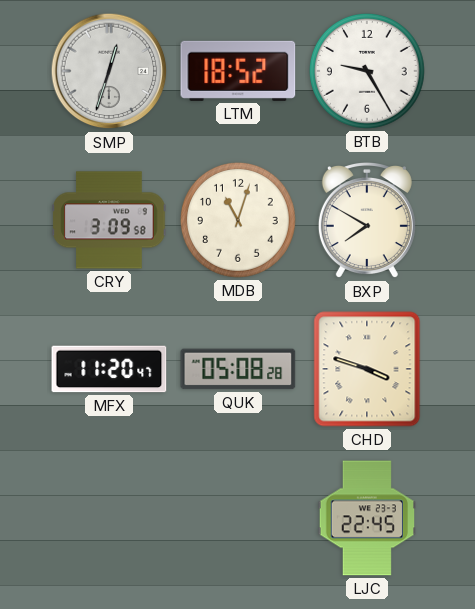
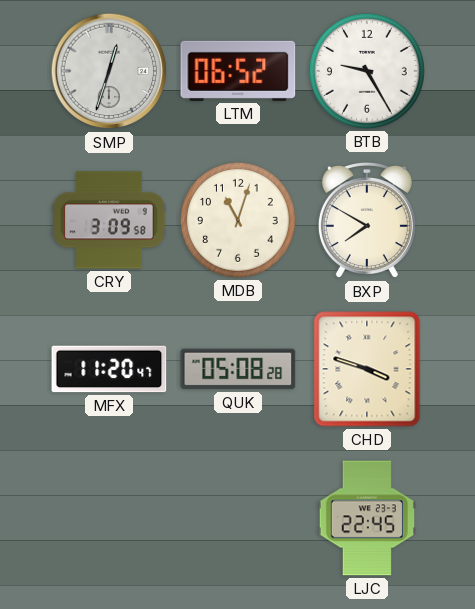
LTM: 18:52 -> 06:52
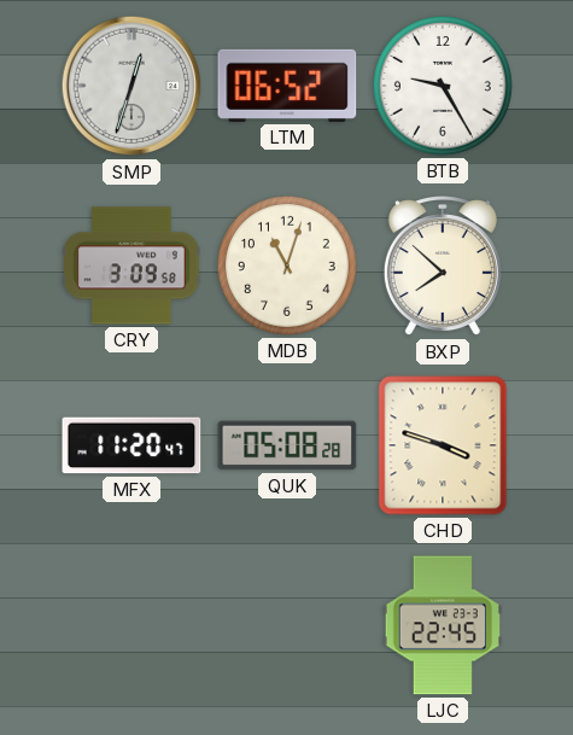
BXP: 7:50 -> 7:52
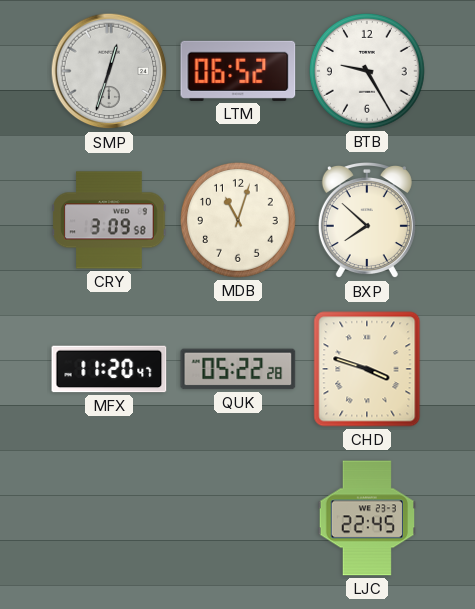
QUK: 05:08 -> 05:22
